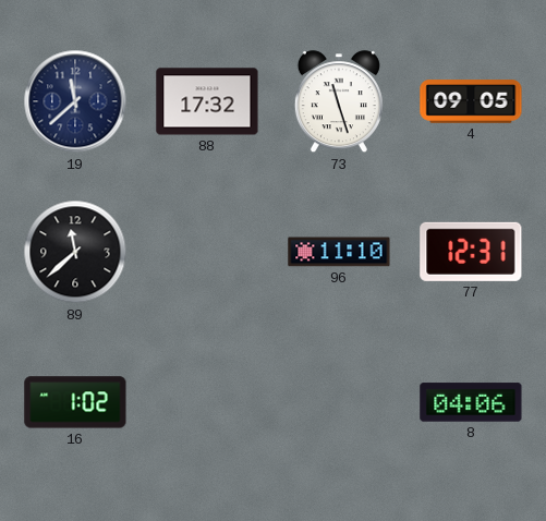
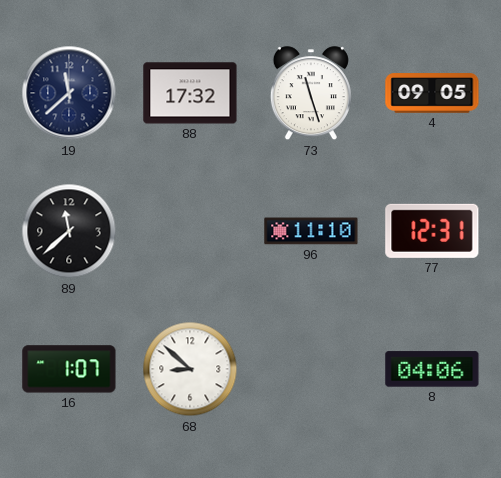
16: 1:02 -> 1:07
68: none -> 8:52
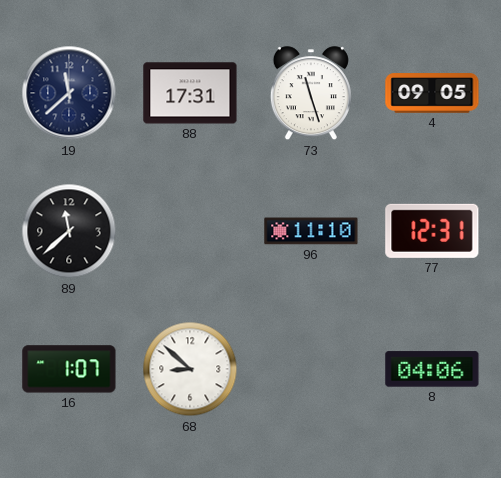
88: 17:32 -> 17:31
